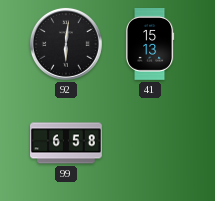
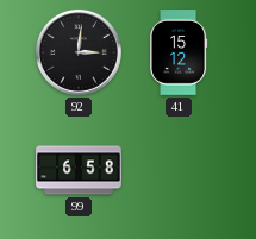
92: 6:01 -> 3:01
41: 15:13 -> 15:12
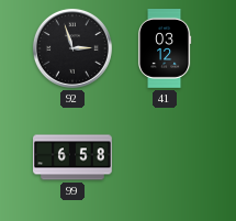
92: 3:01 -> 2:57
41: 15:12 -> 03:12
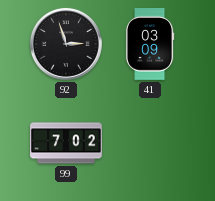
41: 03:12 -> 03:09
99: 6:58 -> 7:02
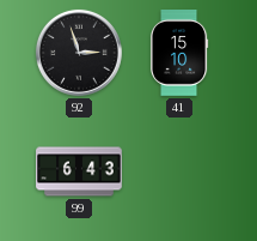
41: 03:09 -> 15:10
99: 7:02 -> 6:43
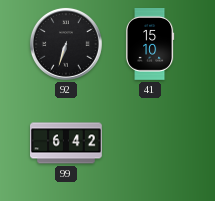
92: 2:57 -> 6:33
99: 6:43 -> 6:42
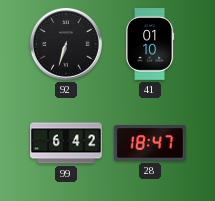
41: 15:10 -> 01:10
28: none -> 18:47
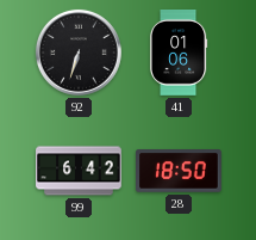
41: 01:10 -> 01:06
28: 18:47 -> 18:50
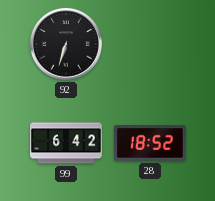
41: 01:06 -> none
28: 18:50 -> 18:52
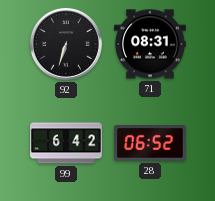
71: none -> 08:31
28: 18:52 -> 06:52
